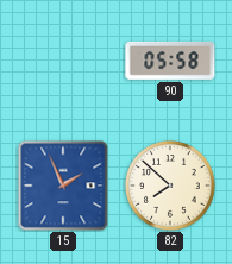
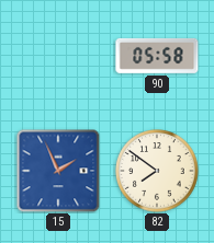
82: 7:52 -> 7:51
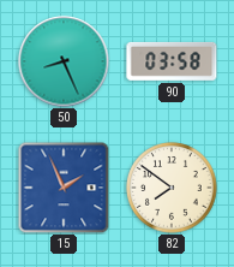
50: none -> 8:26
90: 05:58 -> 03:58
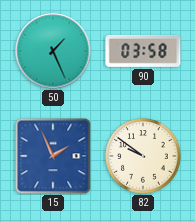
50: 8:26 -> 1:26
82: 7:51 -> 9:51
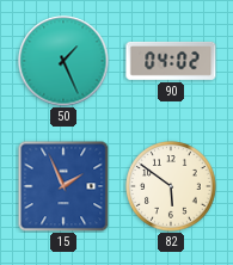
90: 03:58 -> 04:02
82: 9:51 -> 5:51
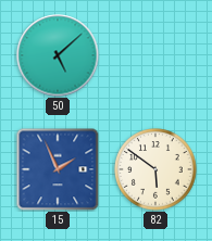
50: 1:26 -> 5:08
90: 04:02 -> none
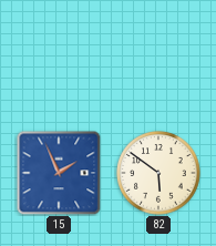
50: 5:08 -> none
